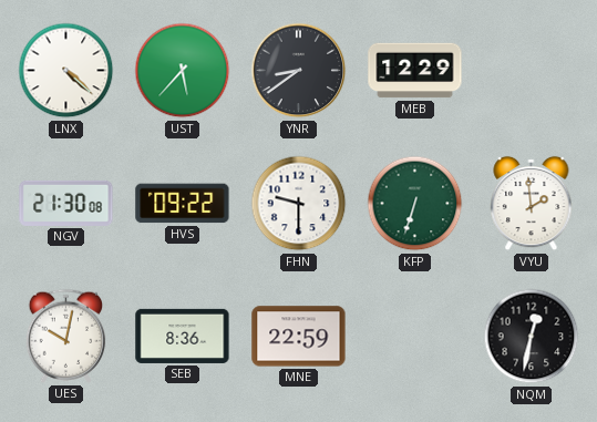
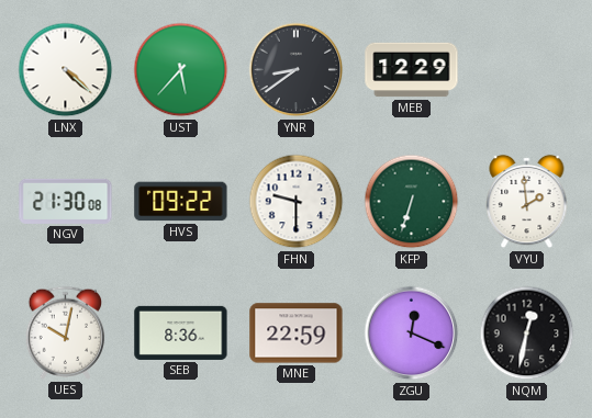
ZGU: none -> 12:19
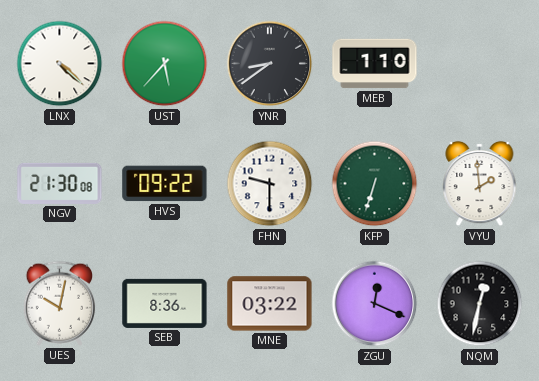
MEB: 12:29 -> 1:10
MNE: 22:59 -> 03:22
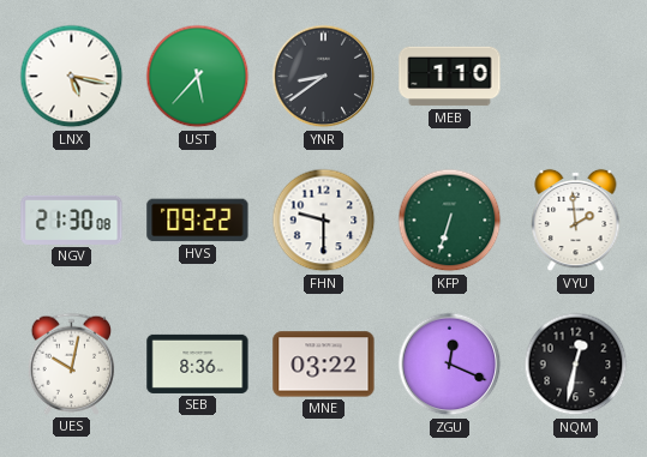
LNX: 4:22 -> 5:17
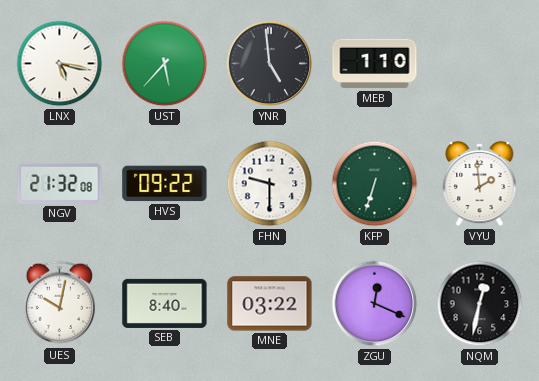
YNR: 8:39 -> 4:59
NGV: 21:30 -> 21:32
SEB: 8:36 -> 8:40
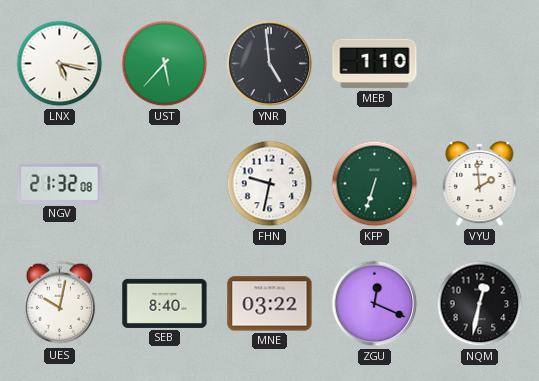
HVS: 09:22 -> none
FHN: 9:30 -> 9:32
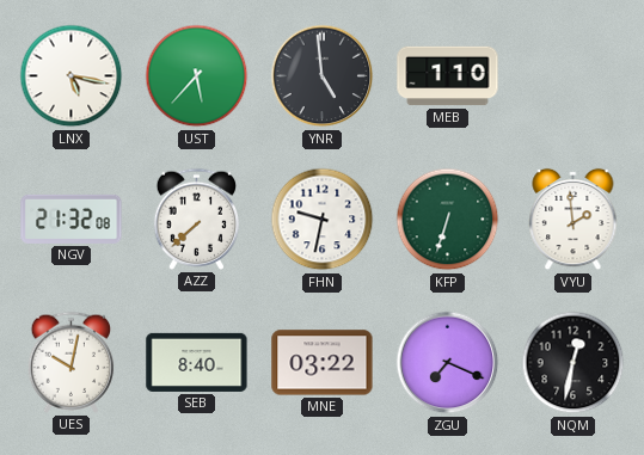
AZZ: none -> 7:38
ZGU: 12:19 -> 7:19
